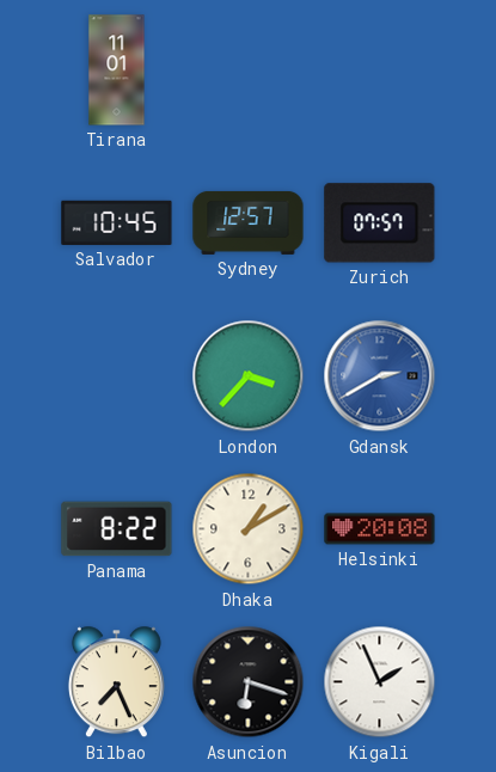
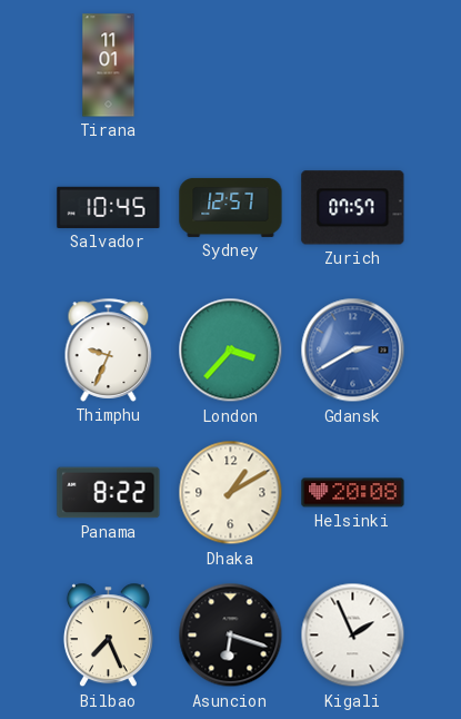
Thimphu: none -> 9:34
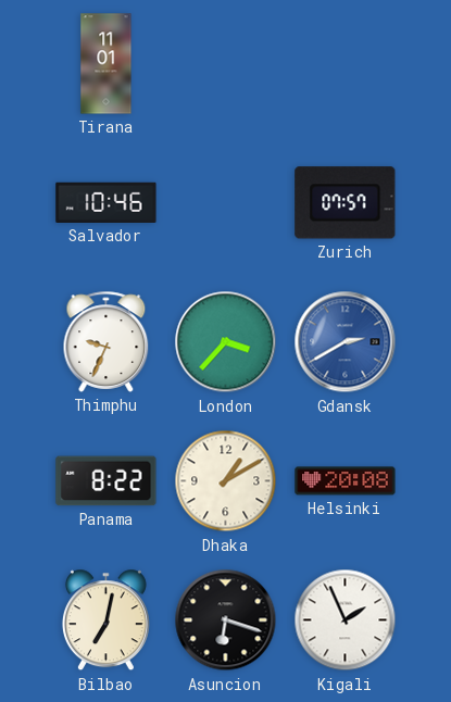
Salvador: 10:45 -> 10:46
Sydney: 12:57 -> none
Bilbao: 7:26 -> 7:02
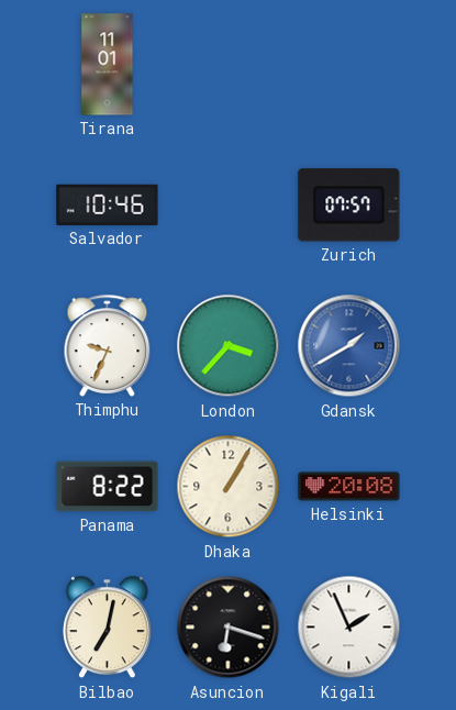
Gdansk: 2:40 -> 1:40
Dhaka: 1:10 -> 1:05
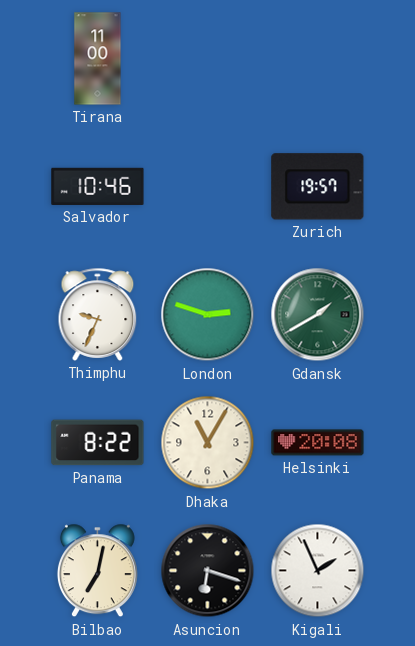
Tirana: 11:01 -> 11:00
Zurich: 07:57 -> 19:57
London: 3:37 -> 2:48
Gdansk dial: blue -> green
Dhaka: 1:05 -> 11:05
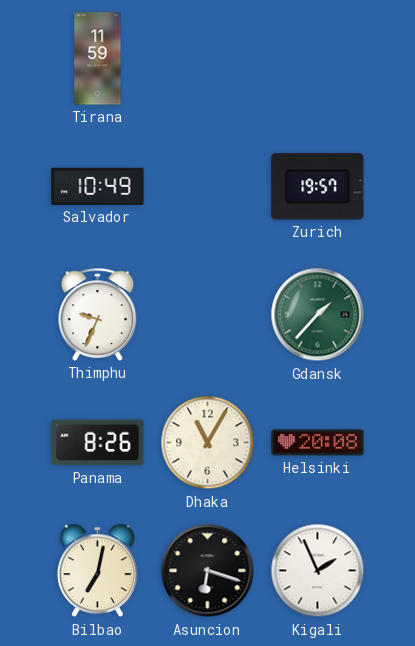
Tirana: 11:00 -> 11:59
Salvador: 10:46 -> 10:49
London: 2:48 -> none
Gdansk: 1:40 -> 1:37
Panama: 8:22 -> 8:26
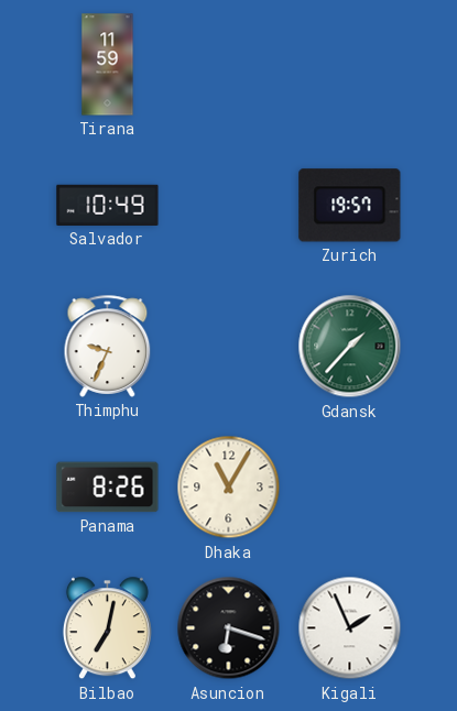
Helsinki: 20:08 -> none
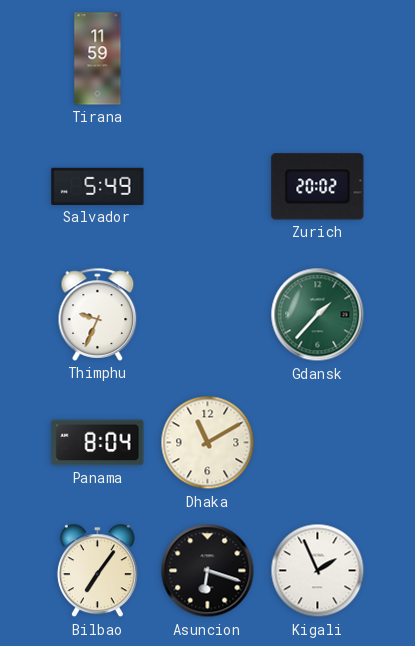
Salvador: 10:49 -> 5:49
Zurich: 19:57 -> 20:02
Panama: 8:26 -> 8:04
Dhaka: 11:05 -> 11:10
Bilbao: 7:02 -> 7:06
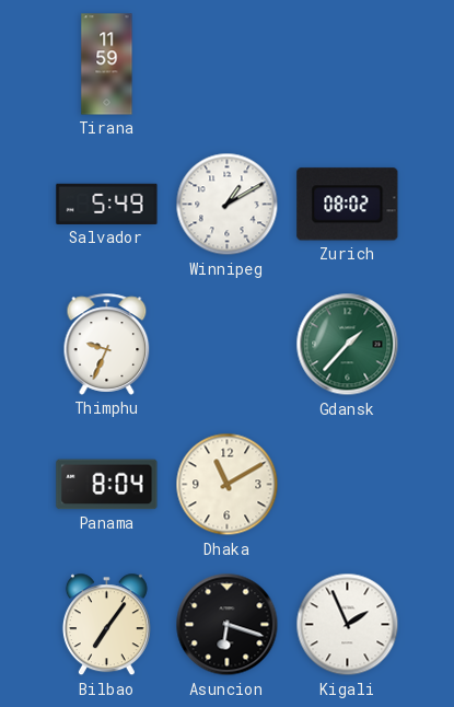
Winnipeg: none -> 1:10
Zurich: 20:02 -> 08:02
